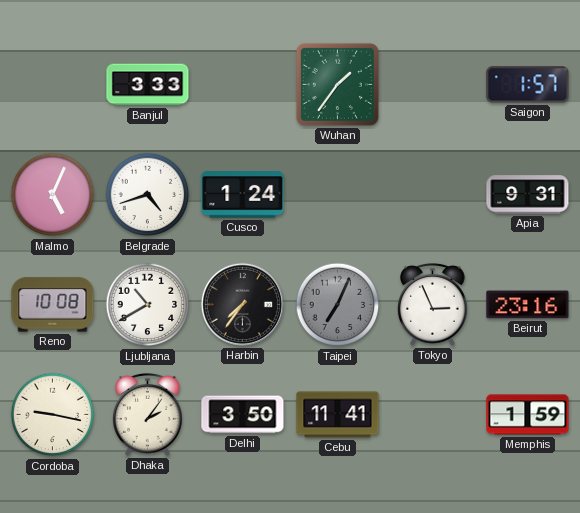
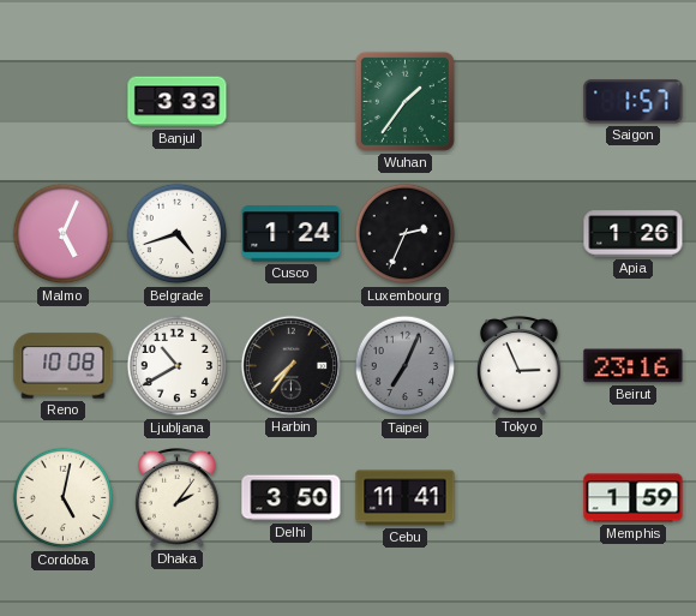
Luxembourg: none -> 2:34
Apia: 9:31 -> 1:26
Cordoba: 9:17 -> 5:02
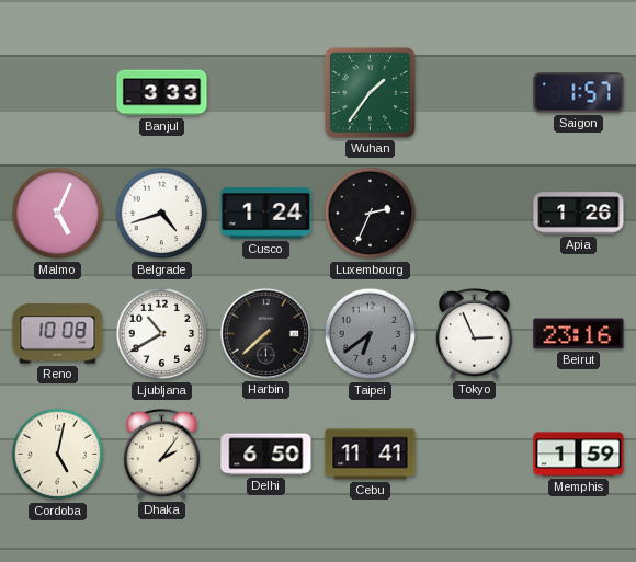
Harbin: 7:36 -> 7:38
Taipei: 7:04 -> 6:39
Delhi: 3:50 -> 6:50
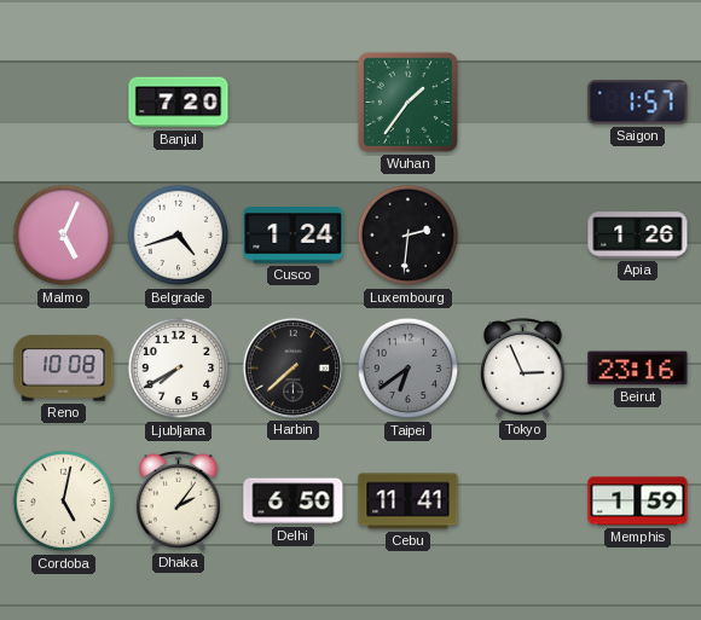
Banjul: 3:33 -> 7:20
Luxembourg: 2:34 -> 2:31
Ljubljana: 10:40 -> 7:40
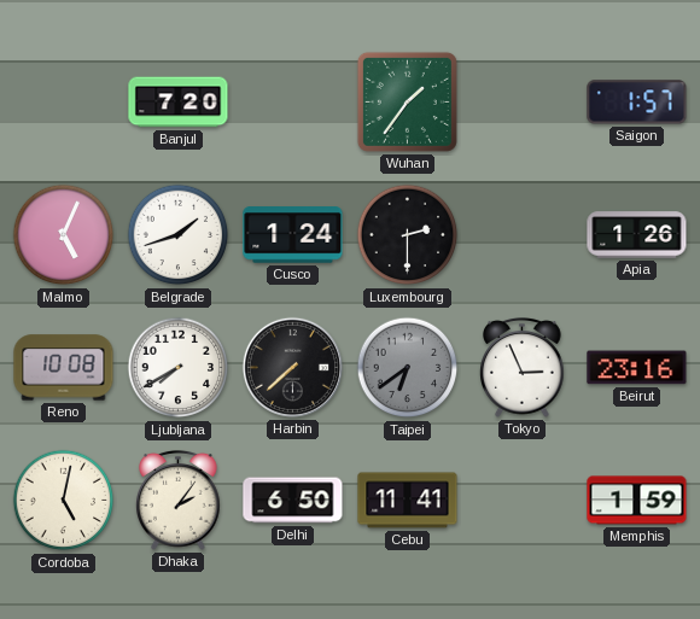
Belgrade: 4:42 -> 1:42
Luxembourg: 2:31 -> 2:30
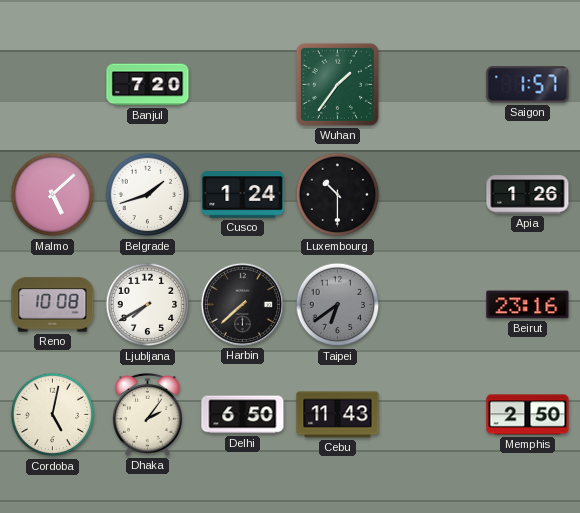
Malmo: 5:04 -> 5:08
Luxembourg: 2:30 -> 10:30
Tokyo: 2:56 -> none
Cebu: 11:41 -> 11:43
Memphis: 1:59 -> 2:50
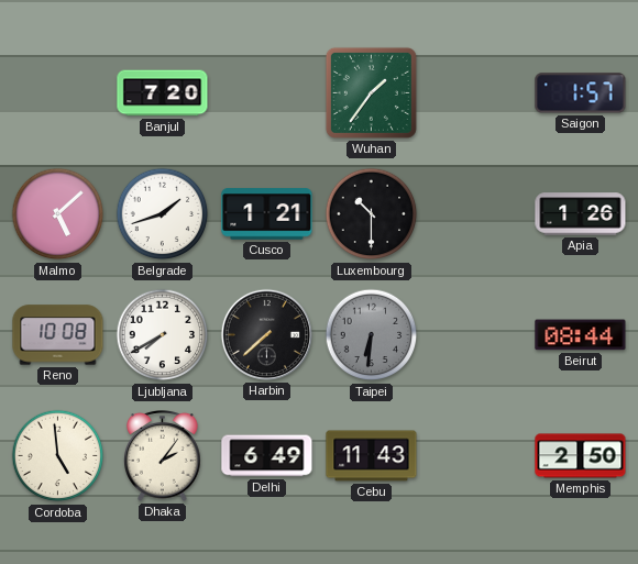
Cusco: 1:24 -> 1:21
Taipei: 6:39 -> 6:31
Beirut: 23:16 -> 08:44
Cordoba: 5:02 -> 4:59
Delhi: 6:50 -> 6:49
